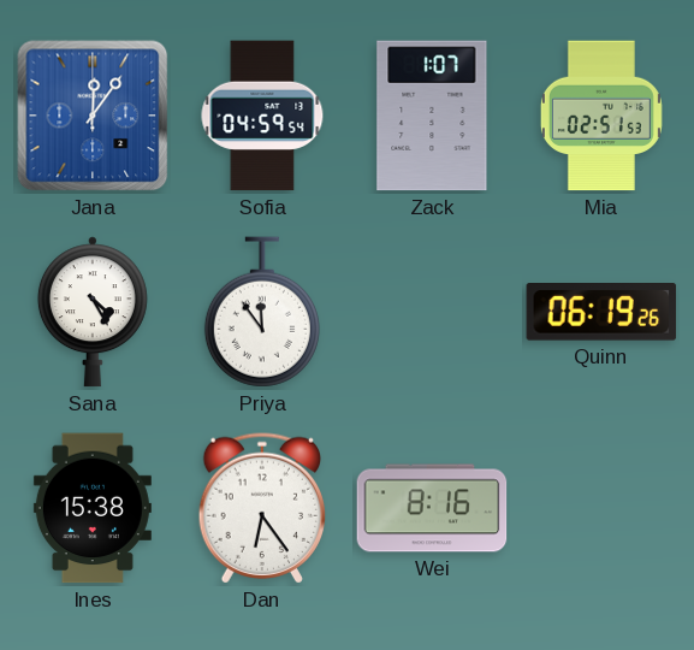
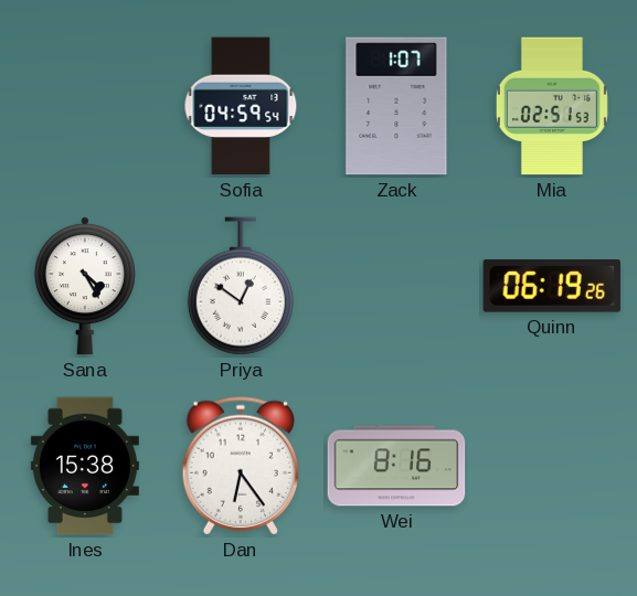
Jana: 12:06 -> none
Priya: 11:54 -> 12:51
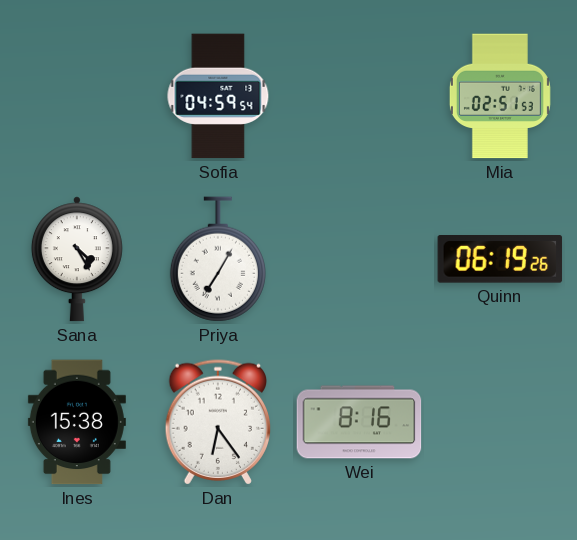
Zack: 1:07 -> none
Priya: 12:51 -> 7:05
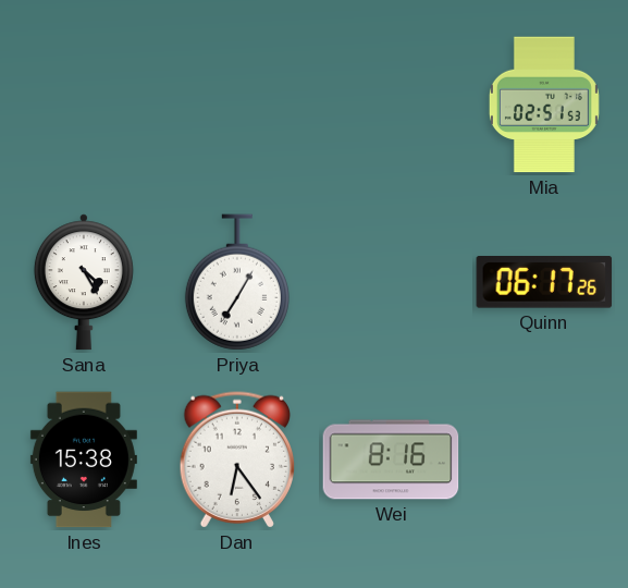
Sofia: 04:59 -> none
Quinn: 06:19 -> 06:17
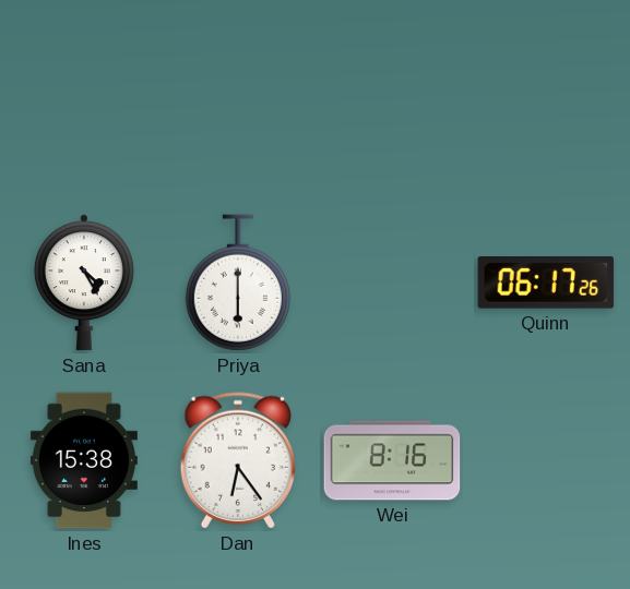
Mia: 02:51 -> none
Priya: 7:05 -> 6:00
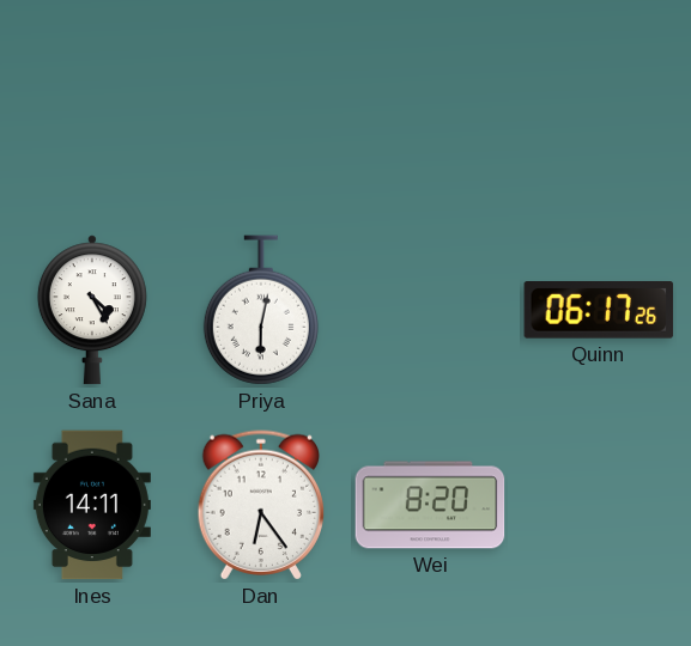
Priya: 6:00 -> 6:02
Ines: 15:38 -> 14:11
Wei: 8:16 -> 8:20
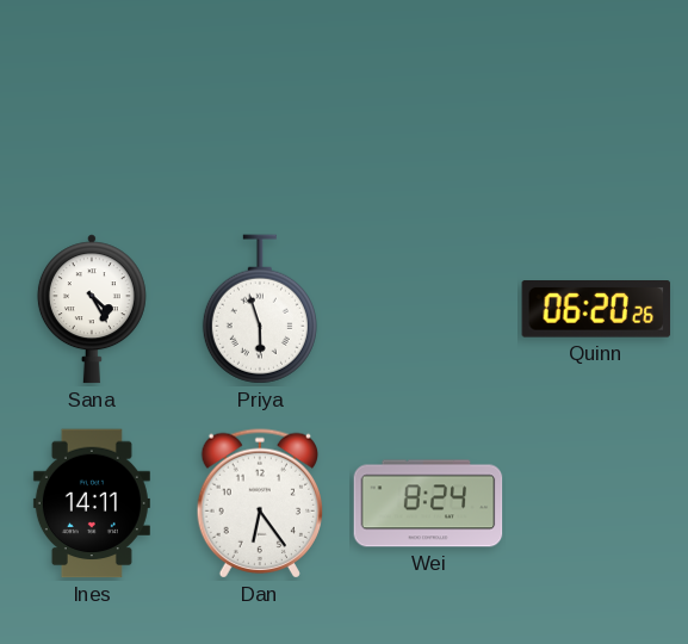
Priya: 6:02 -> 5:57
Quinn: 06:17 -> 06:20
Wei: 8:20 -> 8:24
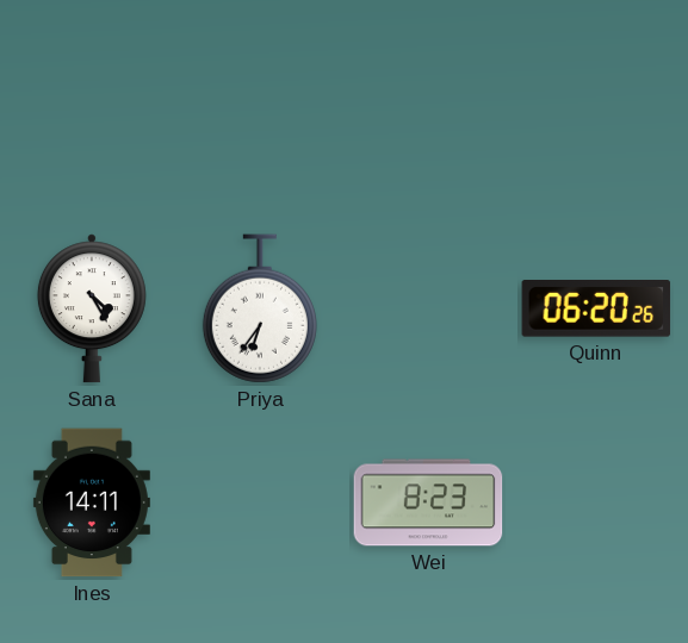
Priya: 5:57 -> 6:36
Dan: 6:24 -> none
Wei: 8:24 -> 8:23
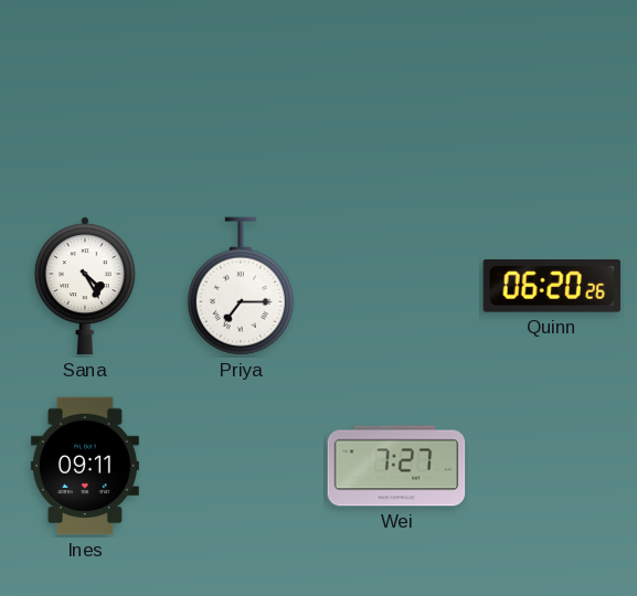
Priya: 6:36 -> 7:15
Ines: 14:11 -> 09:11
Wei: 8:23 -> 7:27
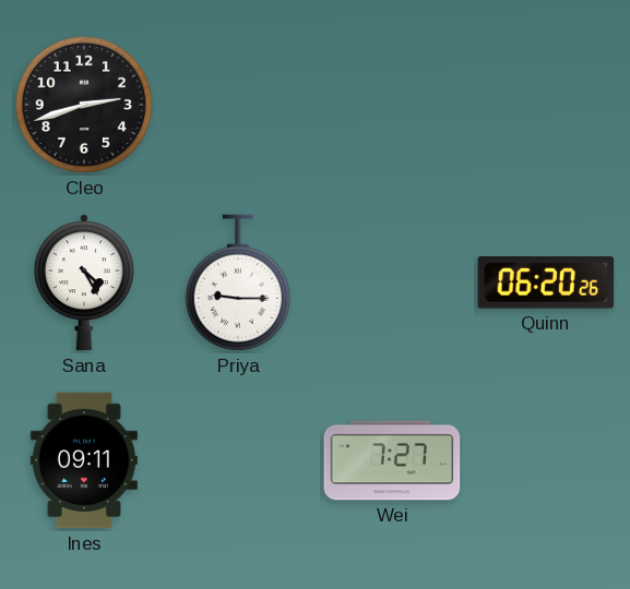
Cleo: none -> 2:42
Priya: 7:15 -> 9:15
